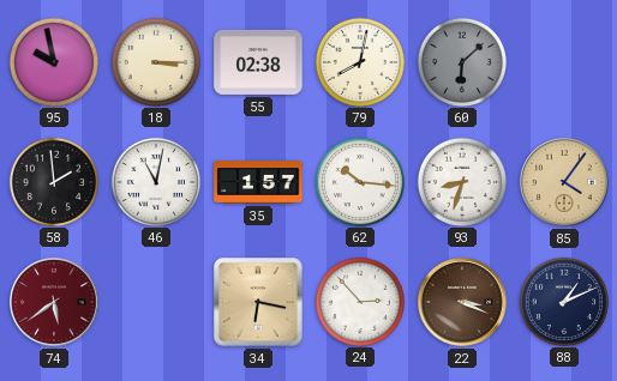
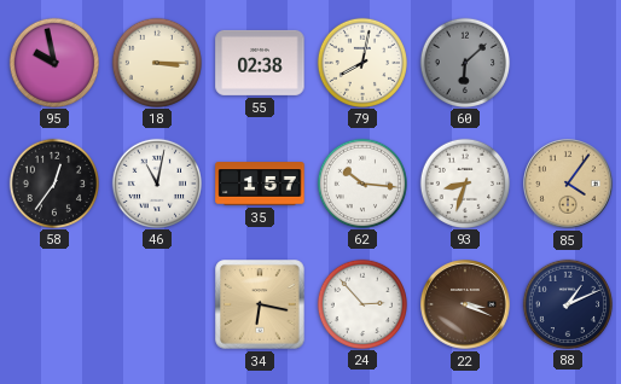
58: 1:59 -> 12:36
74: 5:39 -> none
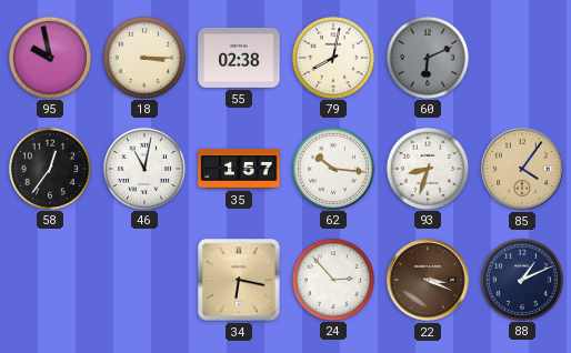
60: 6:08 -> 6:11
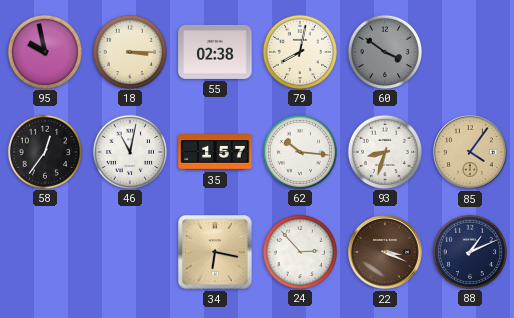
60: 6:11 -> 3:51
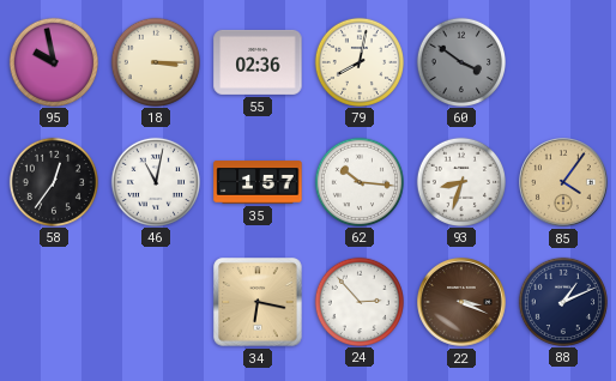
55: 02:38 -> 02:36
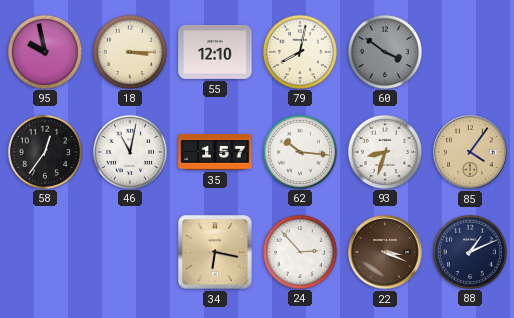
55: 02:36 -> 12:10
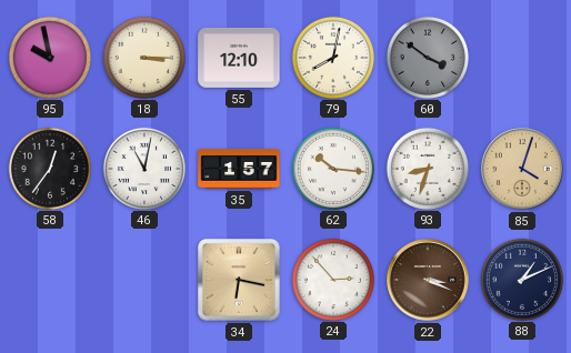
85: 4:06 -> 4:03
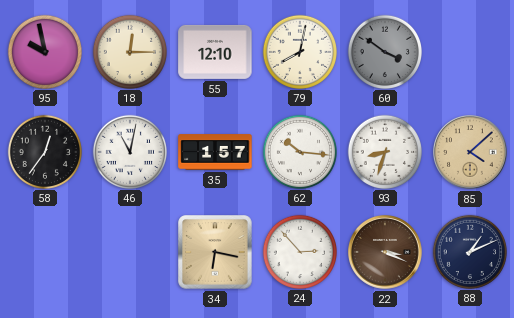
18: 3:15 -> 12:15
85: 4:03 -> 4:08
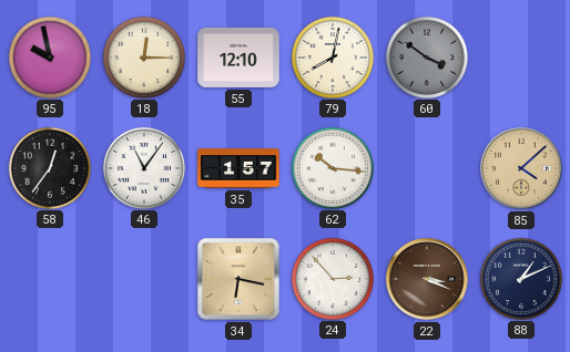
46: 11:02 -> 11:06
93: 8:33 -> none
